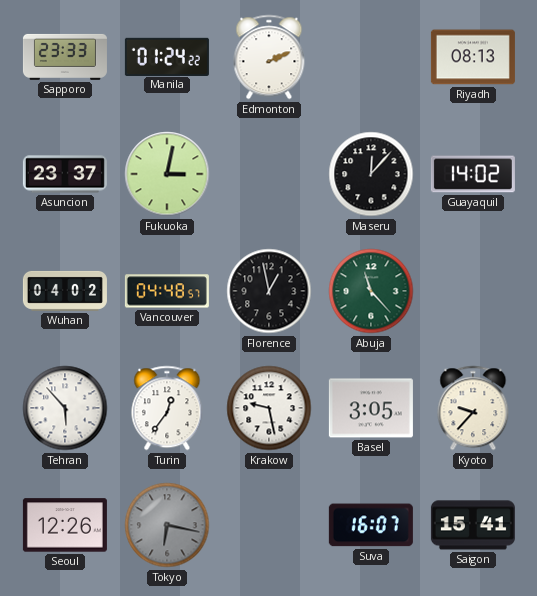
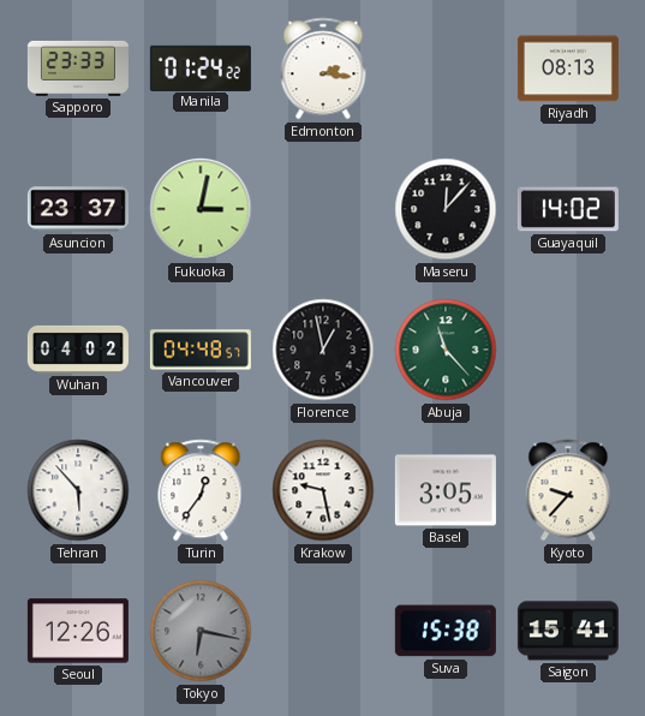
Edmonton: 2:11 -> 2:16
Suva: 16:07 -> 15:38
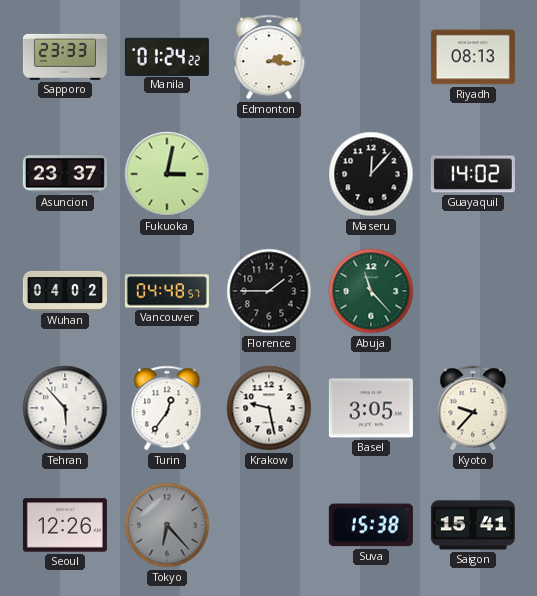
Florence: 12:58 -> 1:45
Tokyo: 6:17 -> 6:23
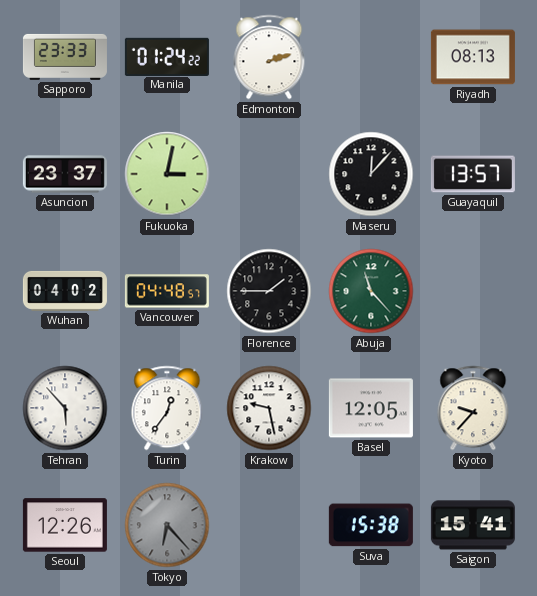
Edmonton: 2:16 -> 2:12
Guayaquil: 14:02 -> 13:57
Basel: 3:05 -> 12:05
